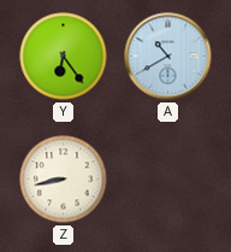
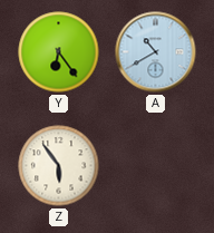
Z: 8:43 -> 5:54
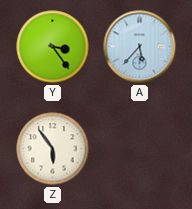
Y: 6:24 -> 3:24
A: 10:40 -> 5:37
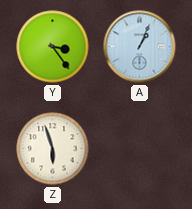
A: 5:37 -> 1:04
Z: 5:54 -> 5:57
